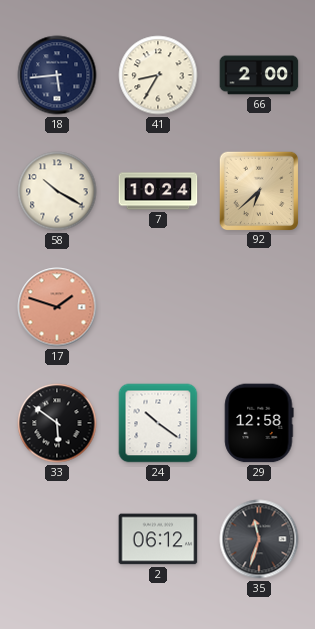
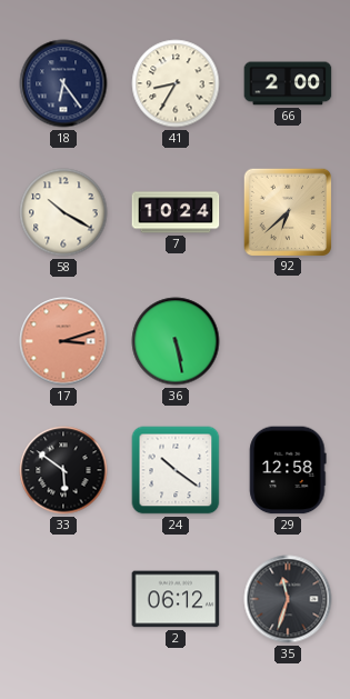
18: 5:44 -> 6:24
17: 1:48 -> 3:12
36: none -> 5:28
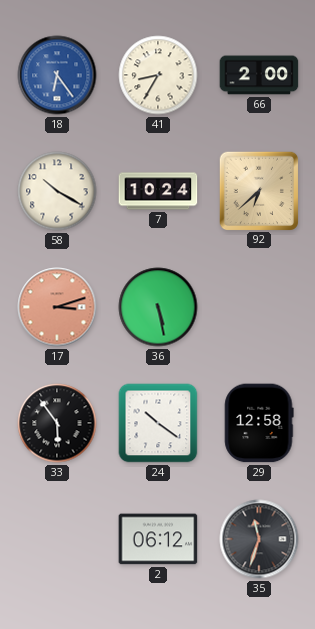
18 dial: navy -> blue
33: 5:51 -> 5:54
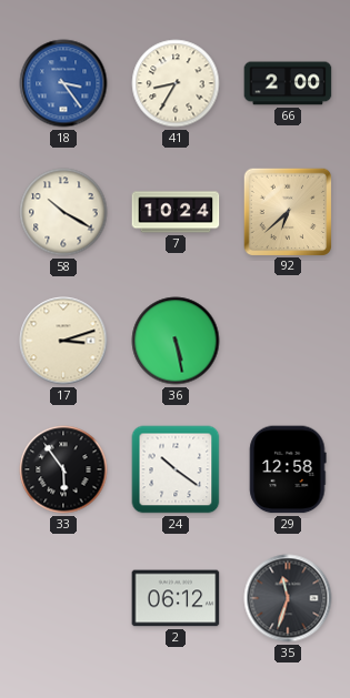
18: 6:24 -> 3:24
17 dial: salmon -> cream
